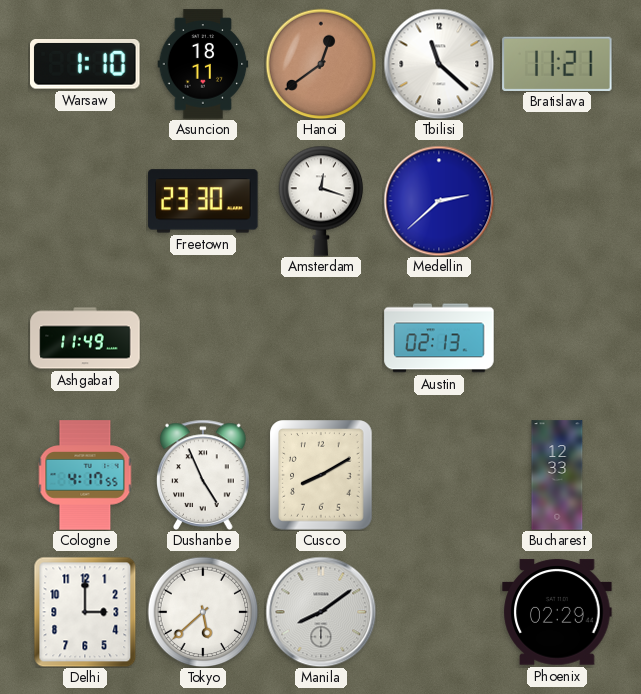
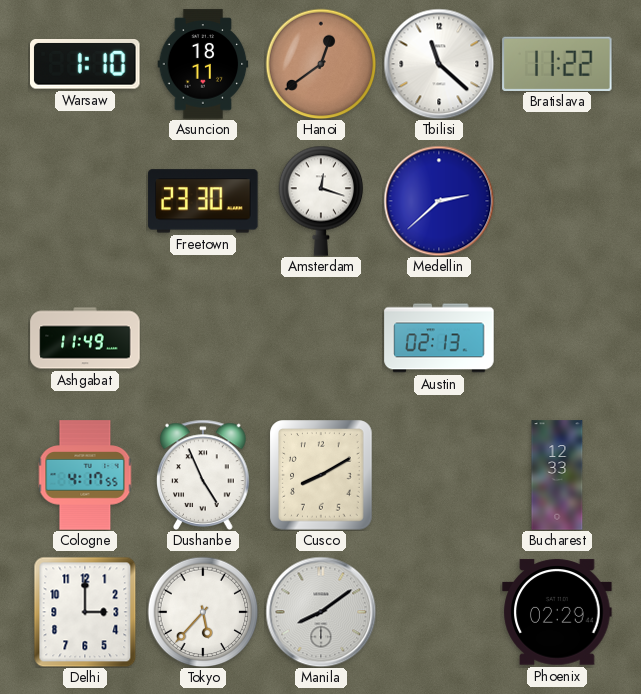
Bratislava: 11:21 -> 11:22
Tokyo: 5:38 -> 5:37
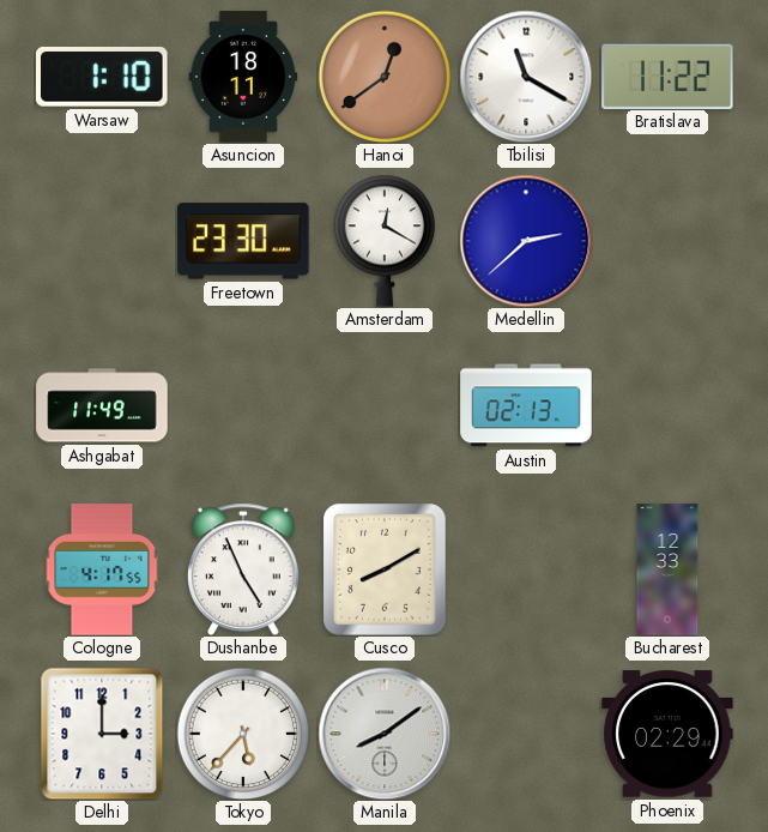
Tbilisi: 11:22 -> 11:20
Amsterdam: 12:18 -> 12:20
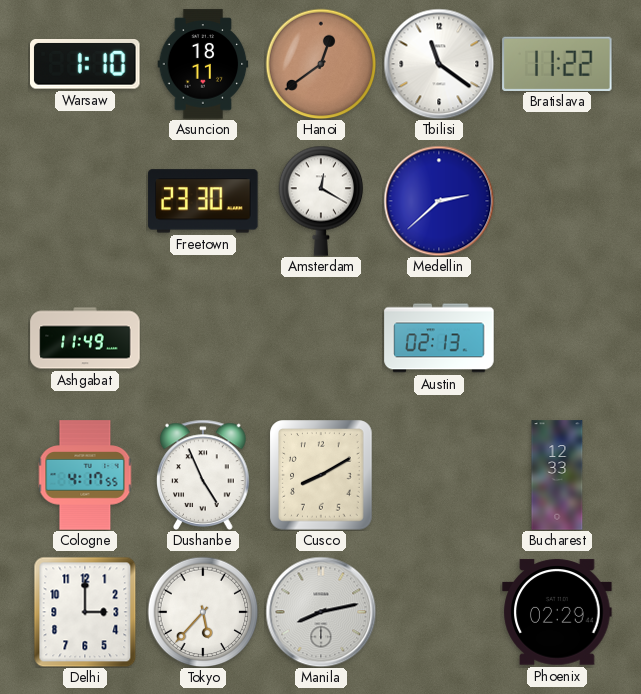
Tbilisi: 11:20 -> 11:21
Manila: 8:09 -> 8:13
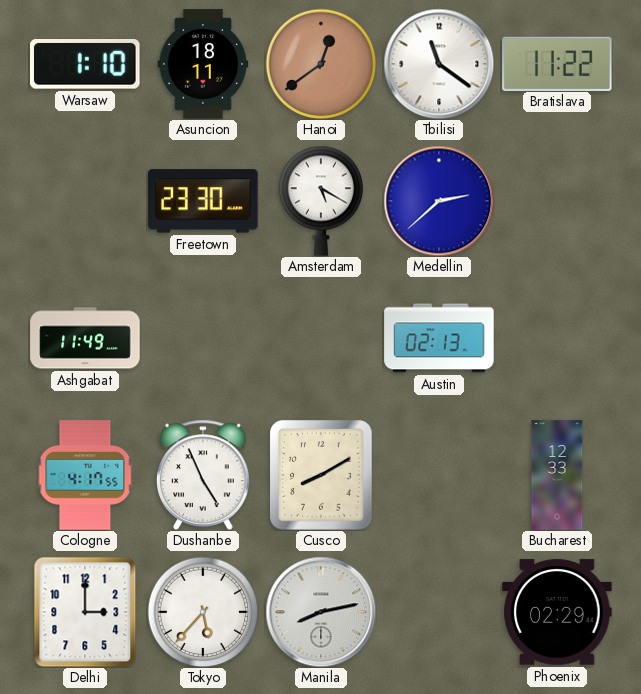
Amsterdam: 12:20 -> 5:20
